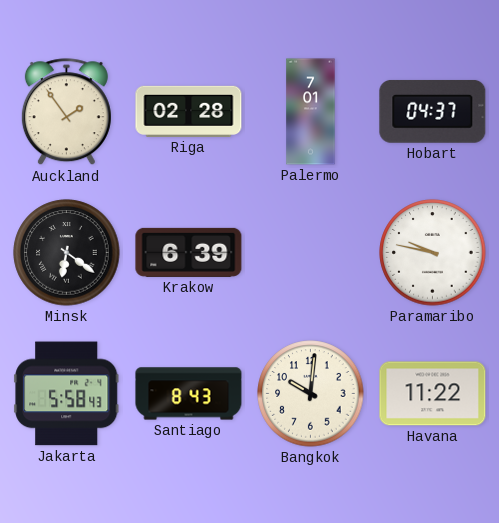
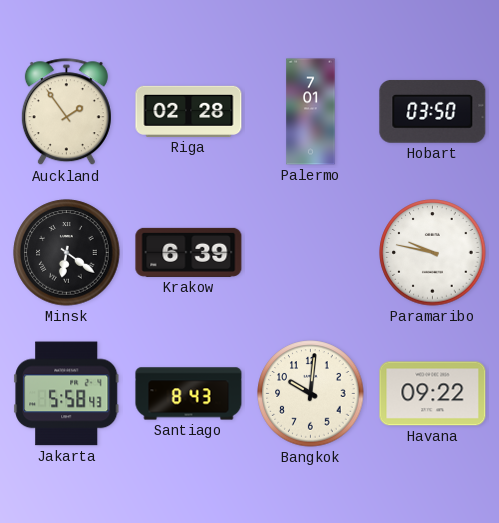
Hobart: 04:37 -> 03:50
Havana: 11:22 -> 09:22
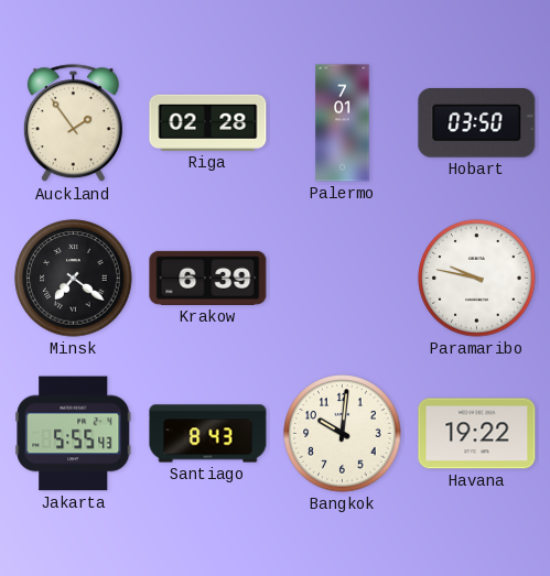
Minsk: 6:21 -> 7:21
Jakarta: 5:58 -> 5:55
Havana: 09:22 -> 19:22
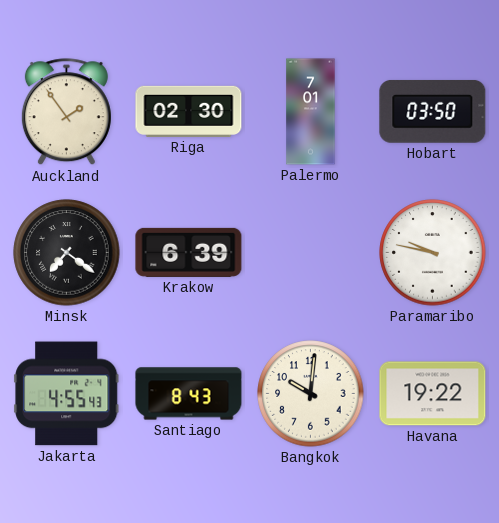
Riga: 02:28 -> 02:30
Jakarta: 5:55 -> 4:55
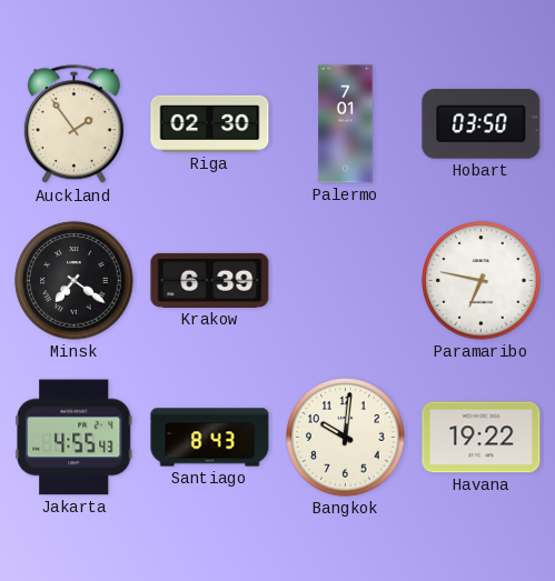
Paramaribo: 9:47 -> 6:47
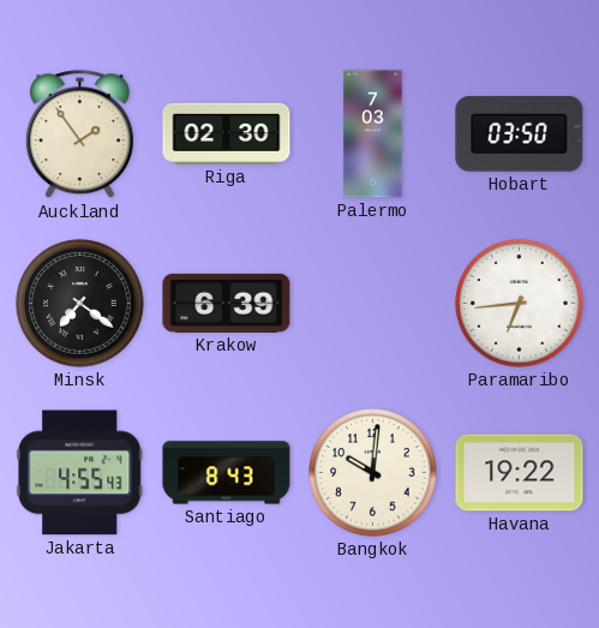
Palermo: 7:01 -> 7:03
Paramaribo: 6:47 -> 6:44
